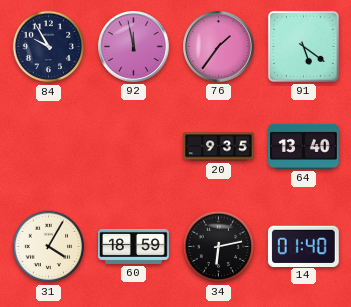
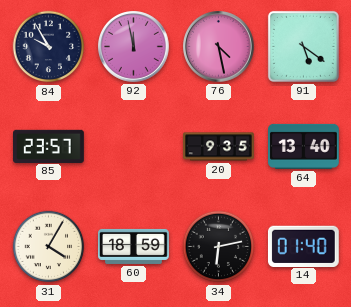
76: 1:36 -> 4:28
85: none -> 23:57
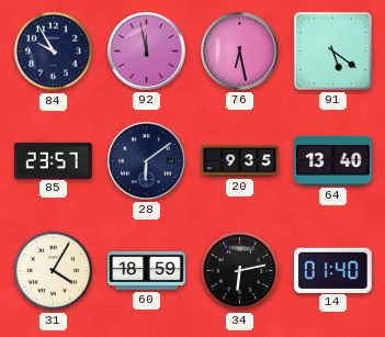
76: 4:28 -> 6:28
28: none -> 6:09
